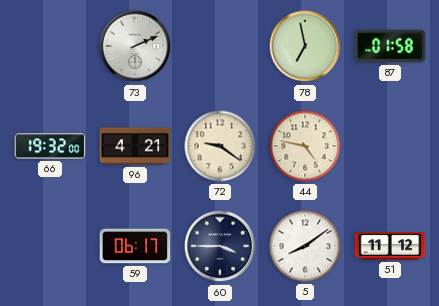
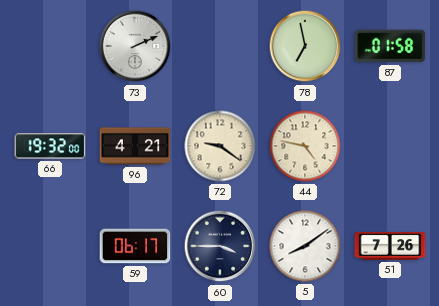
51: 11:12 -> 7:26
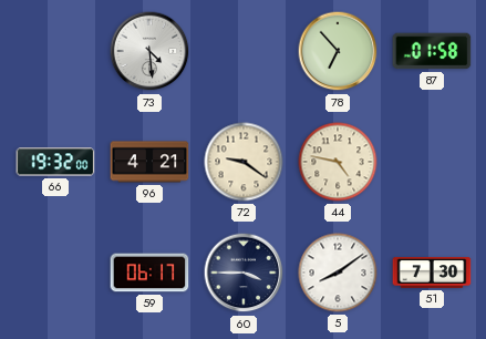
73: 2:11 -> 4:29
78: 6:58 -> 6:53
51: 7:26 -> 7:30
